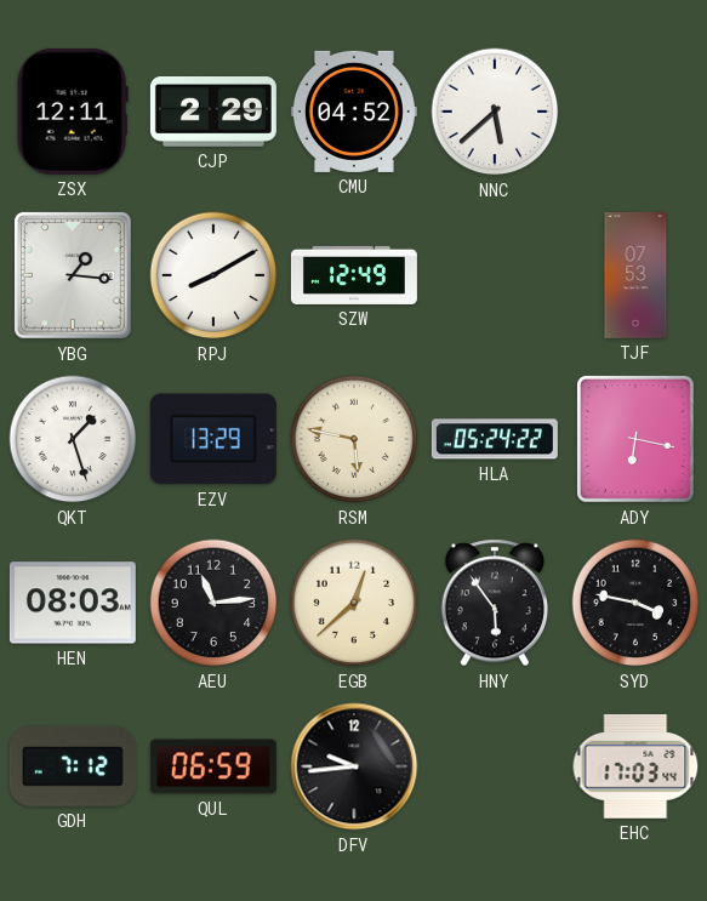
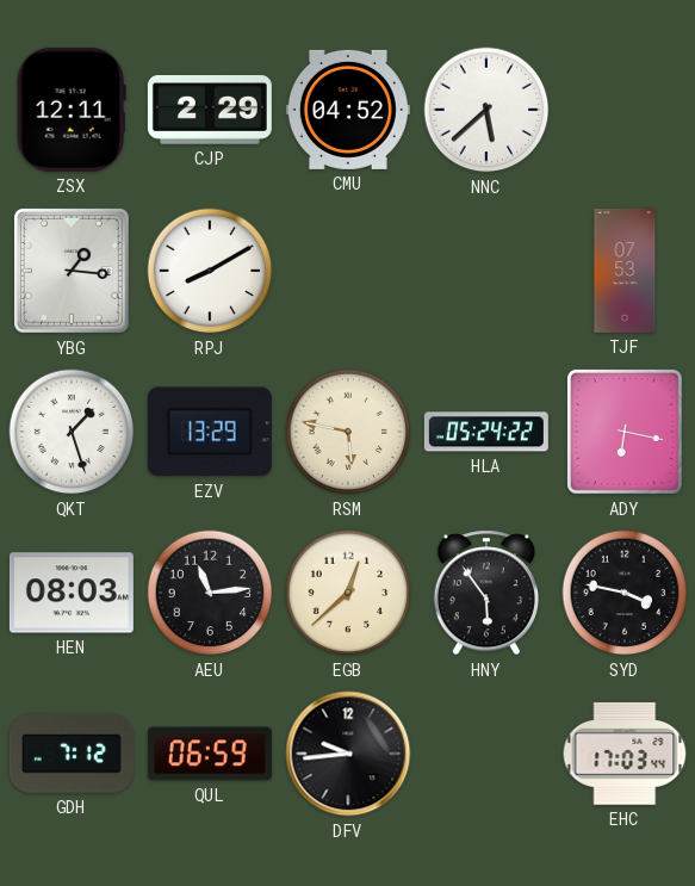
SZW: 12:49 -> none
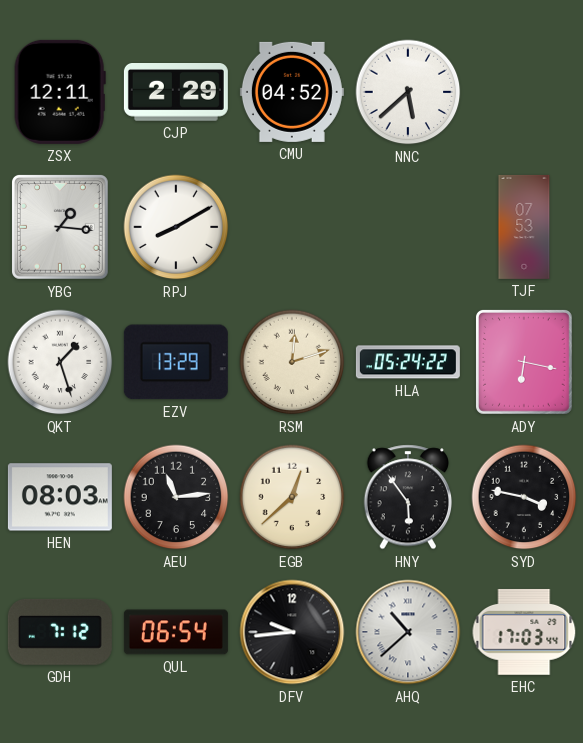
RSM: 5:47 -> 12:12
QUL: 06:59 -> 06:54
AHQ: none -> 10:38
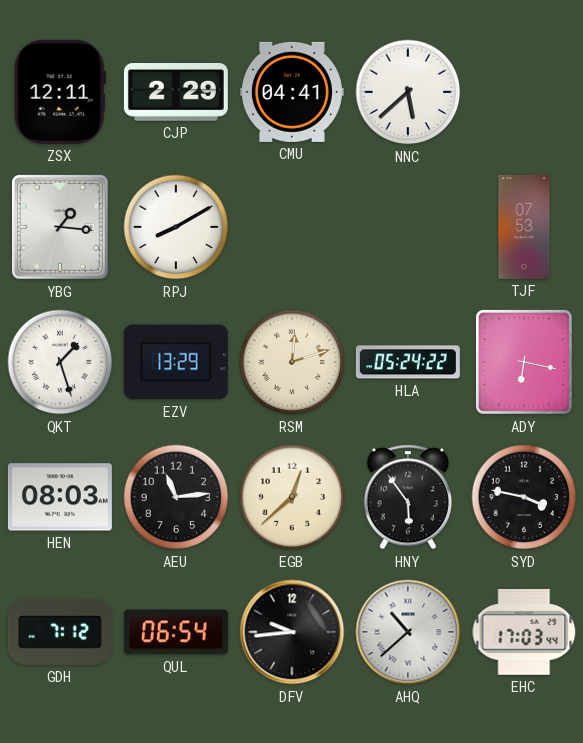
CMU: 04:52 -> 04:41
